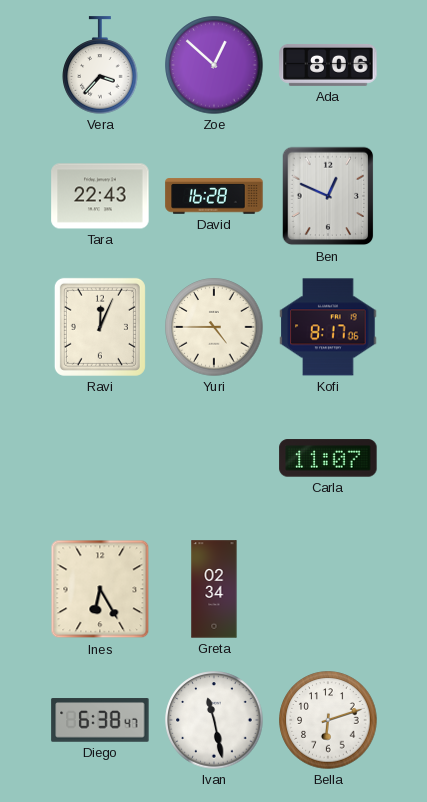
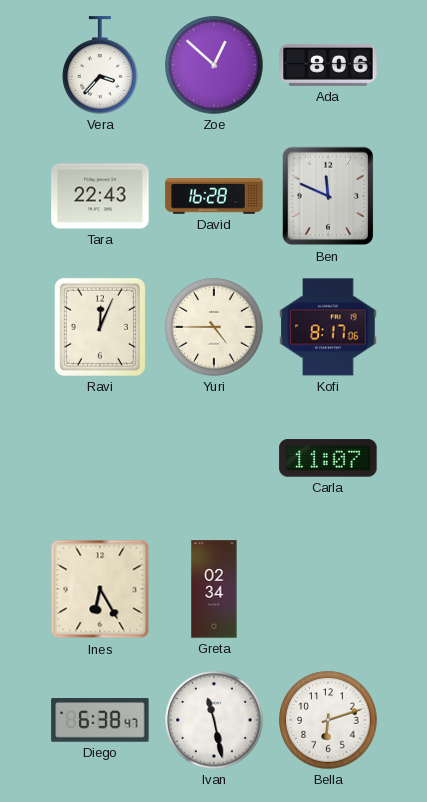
Ben: 12:49 -> 11:49
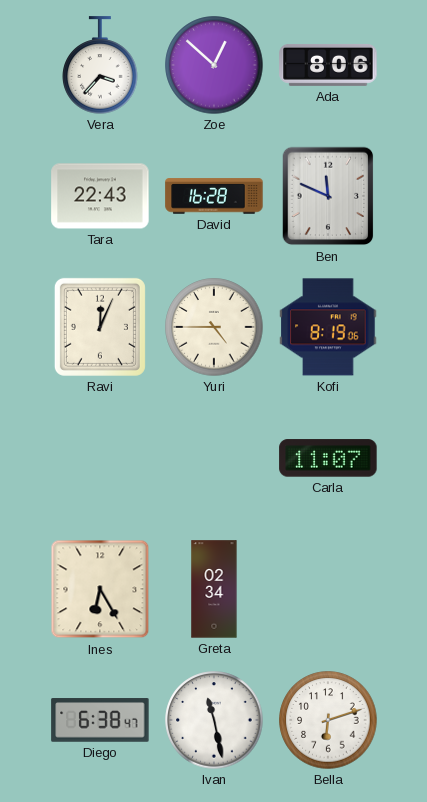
Kofi: 8:17 -> 8:19
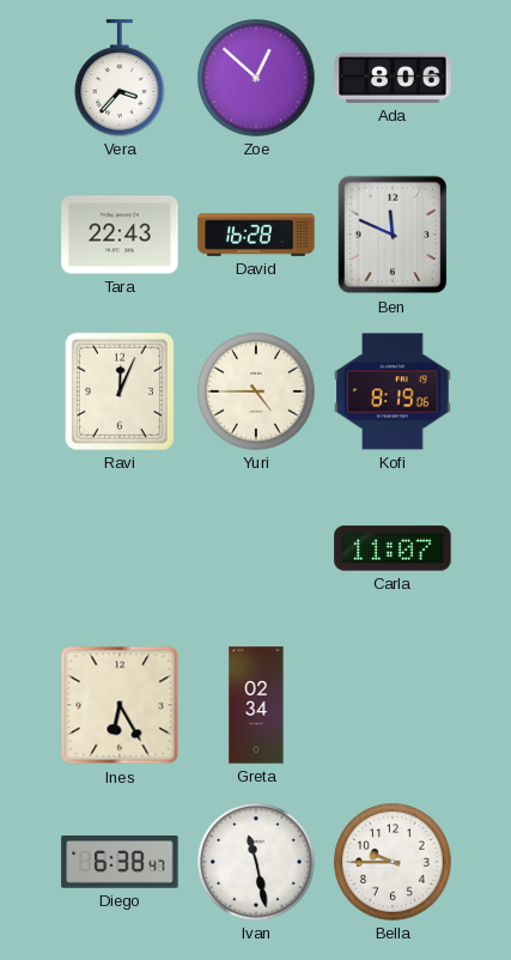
Bella: 6:12 -> 9:45
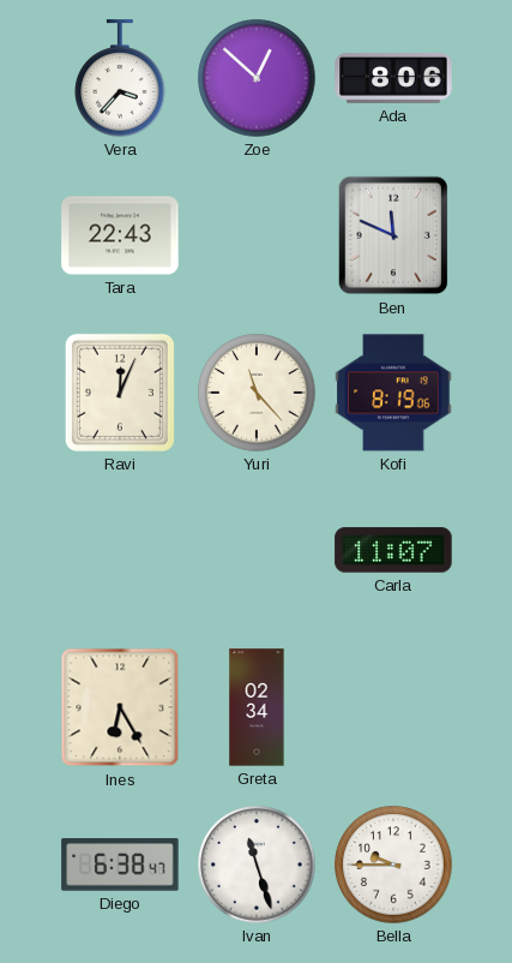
David: 16:28 -> none
Yuri: 4:45 -> 11:23
Ivan: 11:28 -> 11:27
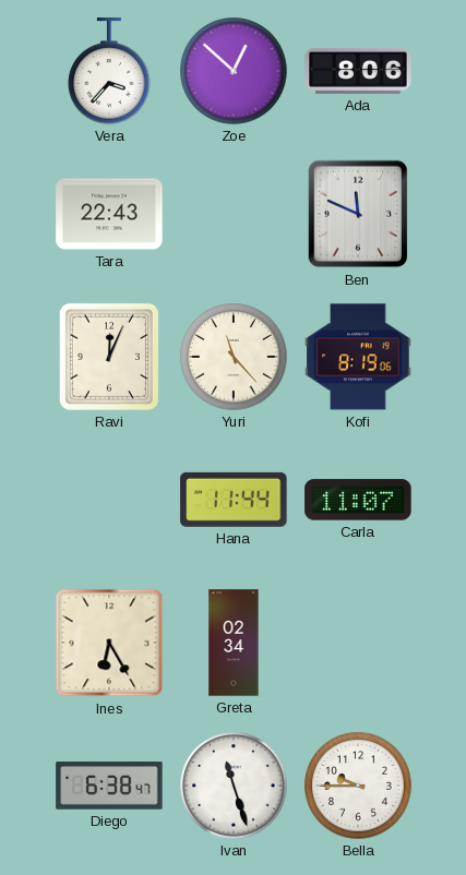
Hana: none -> 11:44
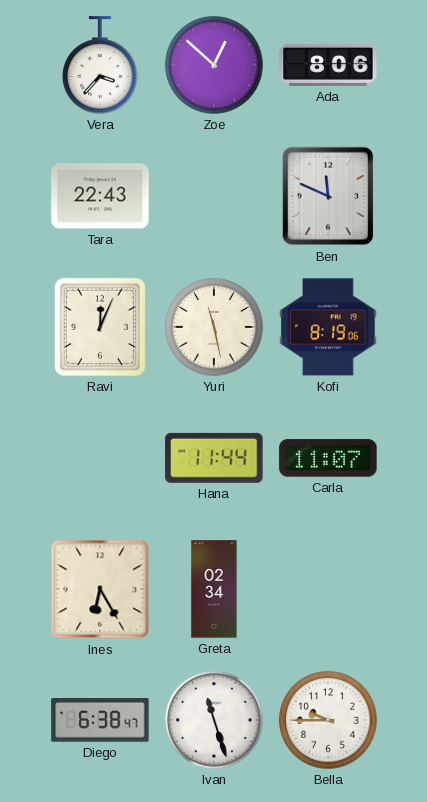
Yuri: 11:23 -> 11:28
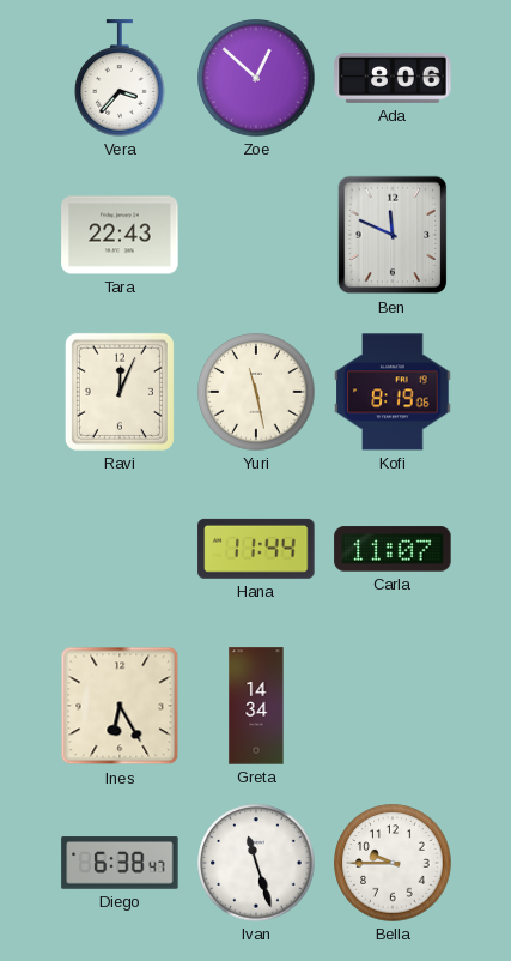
Greta: 02:34 -> 14:34
